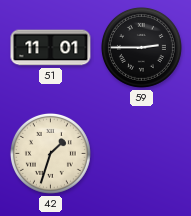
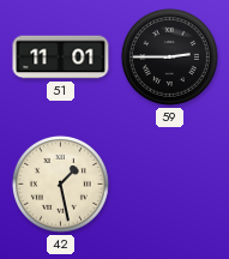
42: 1:33 -> 1:28
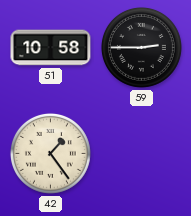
51: 11:01 -> 10:58
42: 1:28 -> 1:24
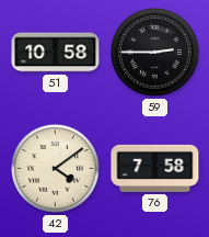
42: 1:24 -> 4:09
76: none -> 7:58
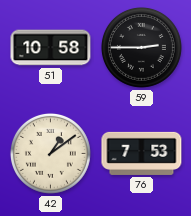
42: 4:09 -> 1:09
76: 7:58 -> 7:53
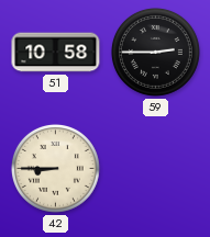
42: 1:09 -> 8:45
76: 7:53 -> none
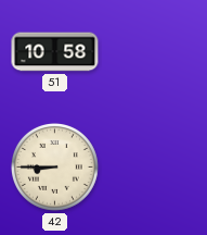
59: 2:45 -> none
